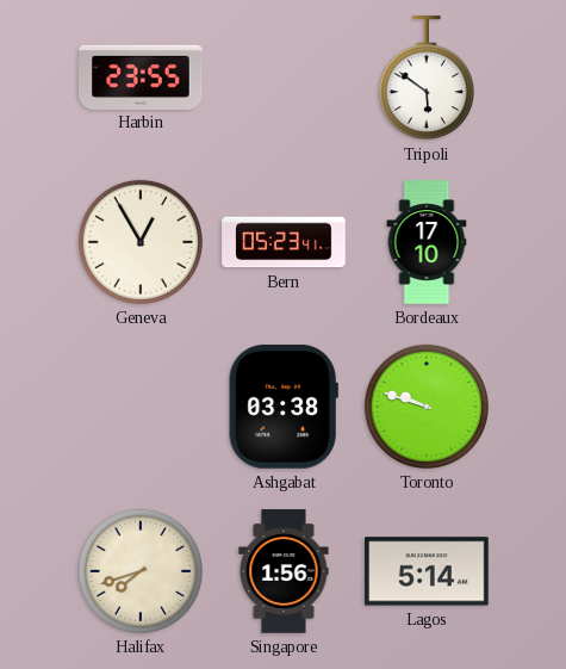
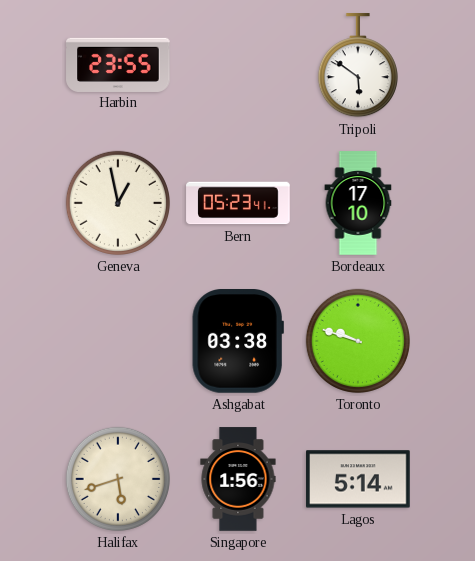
Geneva: 12:55 -> 12:58
Halifax: 7:42 -> 5:42
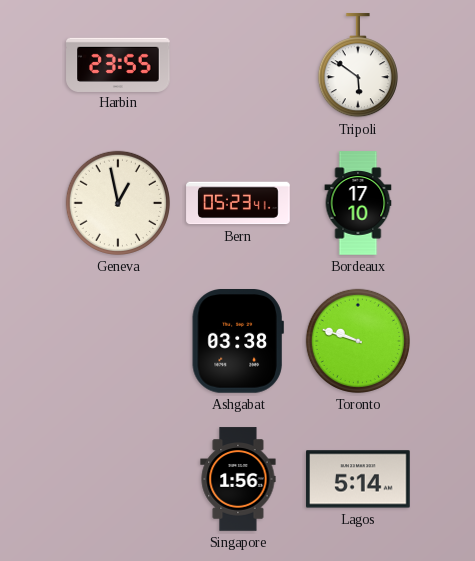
Halifax: 5:42 -> none
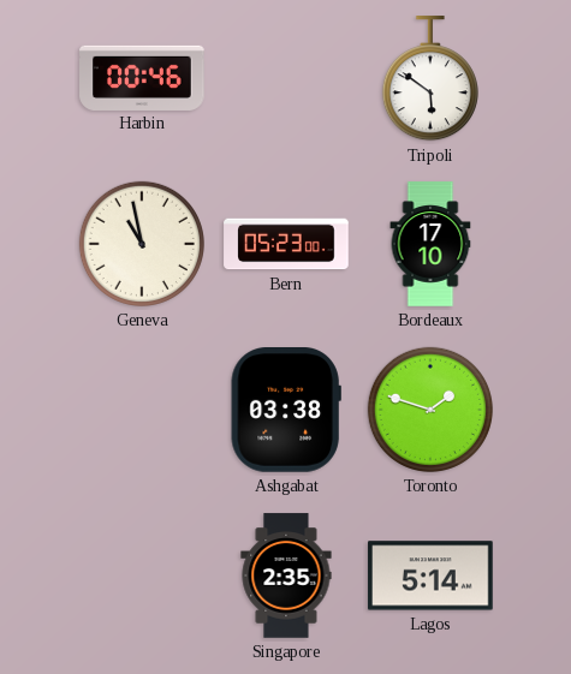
Harbin: 23:55 -> 00:46
Geneva: 12:58 -> 10:58
Bern: 05:23:41 -> 05:23:00
Toronto: 9:48 -> 1:48
Singapore: 1:56 -> 2:35
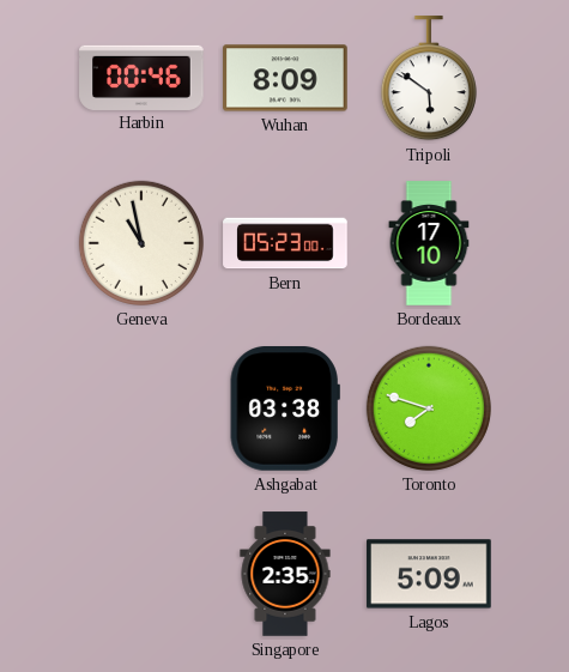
Wuhan: none -> 8:09
Toronto: 1:48 -> 7:48
Lagos: 5:14 -> 5:09
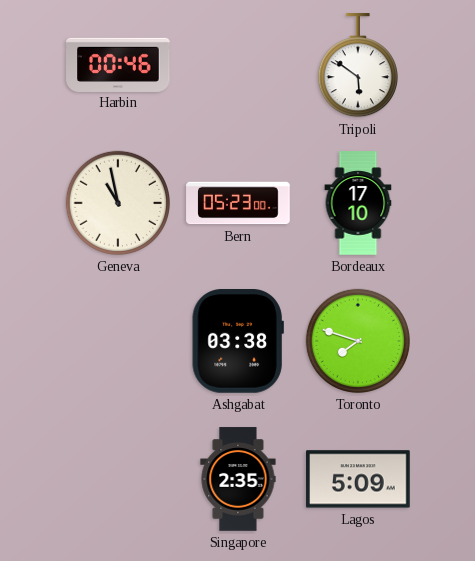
Wuhan: 8:09 -> none
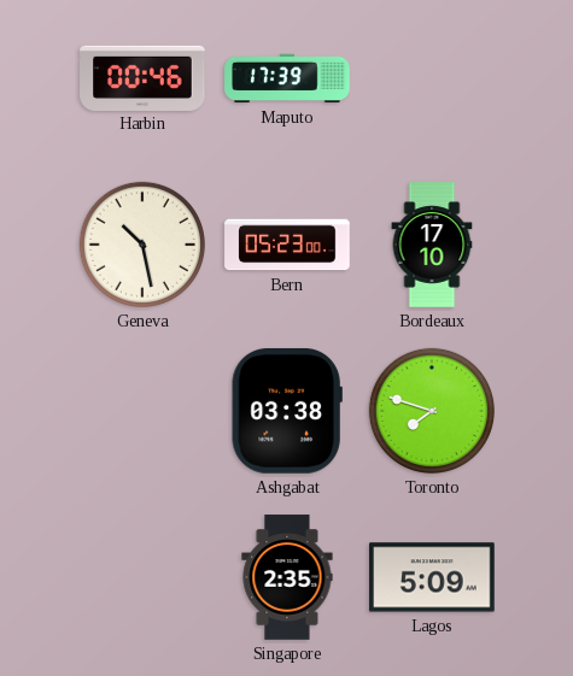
Maputo: none -> 17:39
Tripoli: 5:51 -> none
Geneva: 10:58 -> 10:28
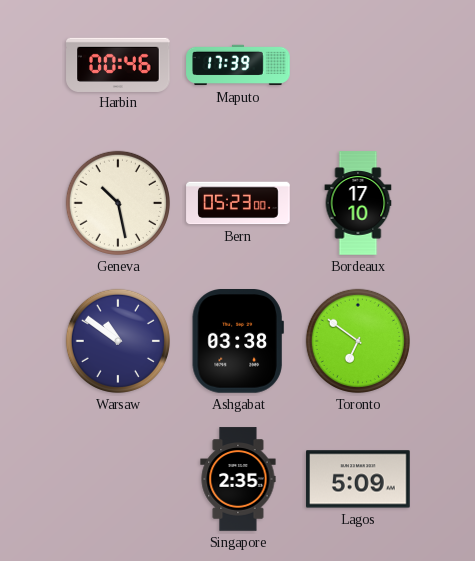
Warsaw: none -> 10:51
Toronto: 7:48 -> 6:51
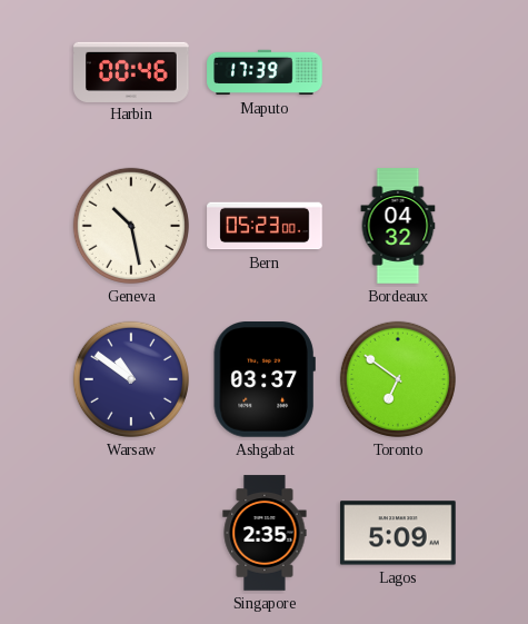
Bordeaux: 17:10 -> 04:32
Ashgabat: 03:38 -> 03:37
